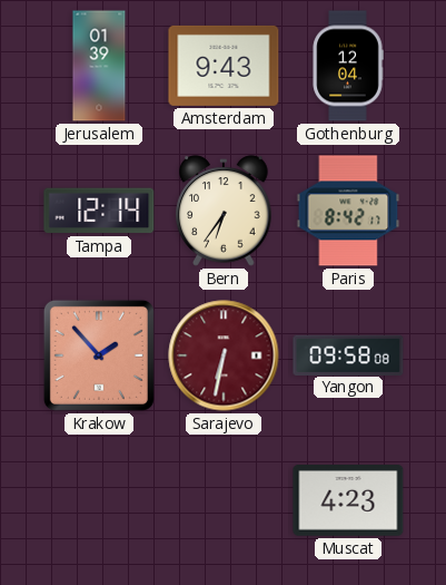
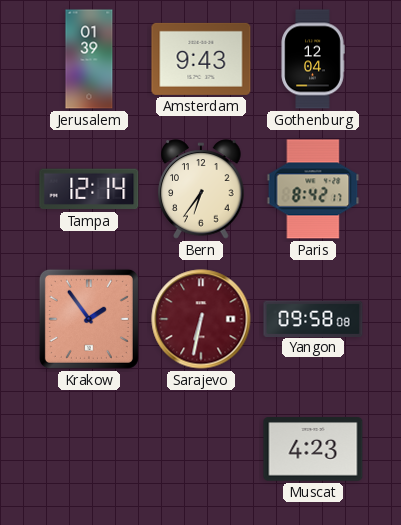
Krakow: 1:53 -> 1:54
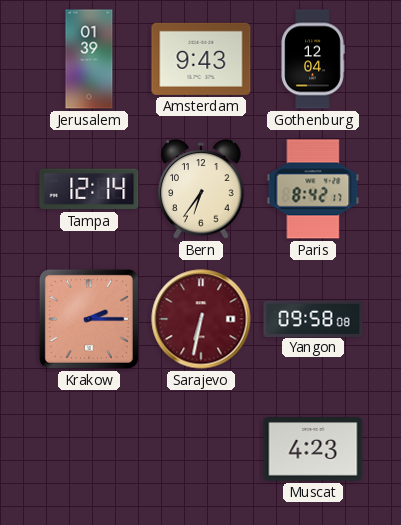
Krakow: 1:54 -> 2:15
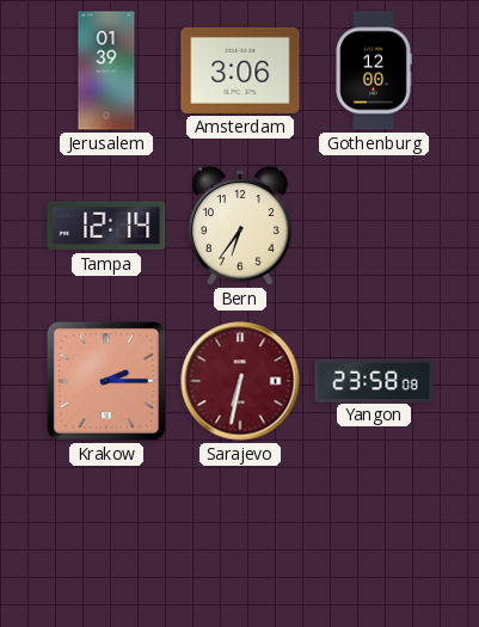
Amsterdam: 9:43 -> 3:06
Gothenburg: 12:04 -> 12:00
Paris: 8:42 -> none
Yangon: 09:58 -> 23:58
Muscat: 4:23 -> none
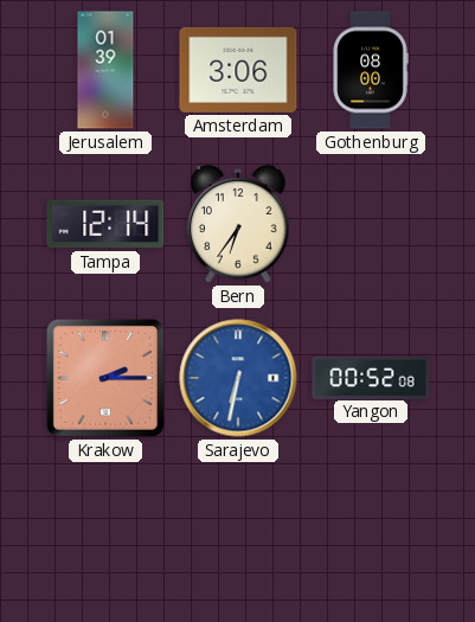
Gothenburg: 12:00 -> 08:00
Sarajevo dial: burgundy -> blue
Yangon: 23:58 -> 00:52
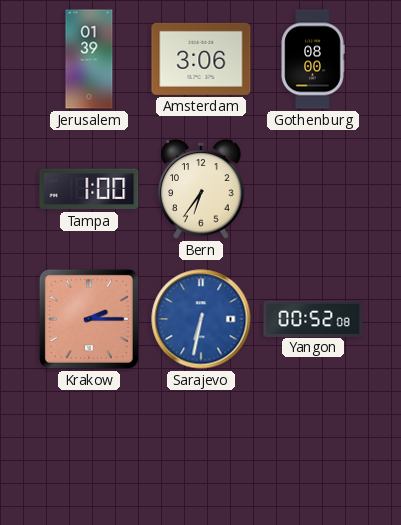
Tampa: 12:14 -> 1:00
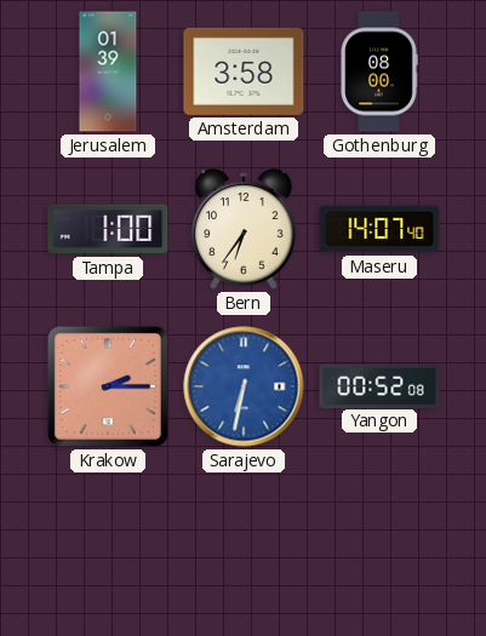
Amsterdam: 3:06 -> 3:58
Maseru: none -> 14:07
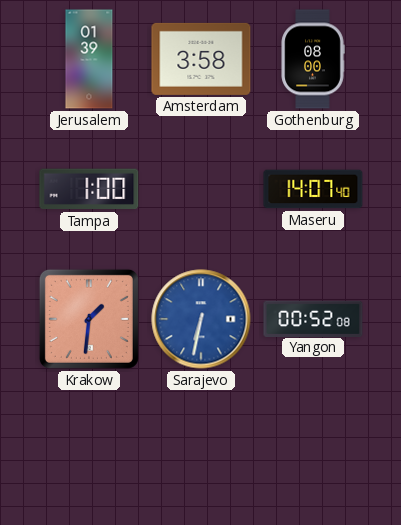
Bern: 6:36 -> none
Krakow: 2:15 -> 1:31
